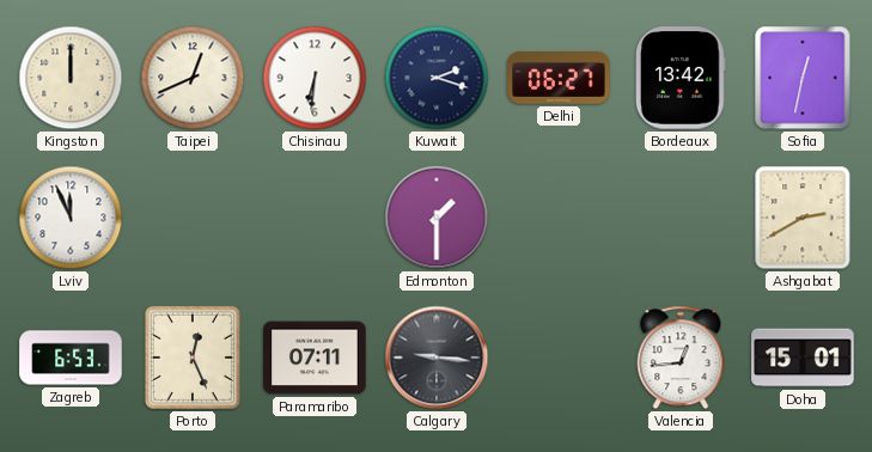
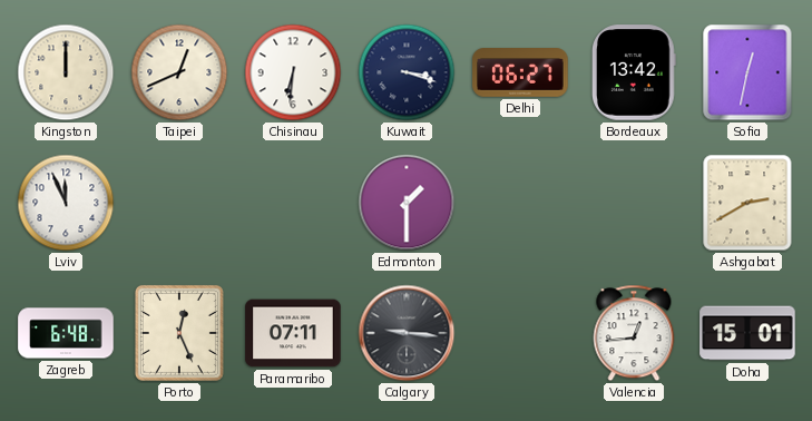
Kuwait: 2:18 -> 3:18
Zagreb: 6:53 -> 6:48
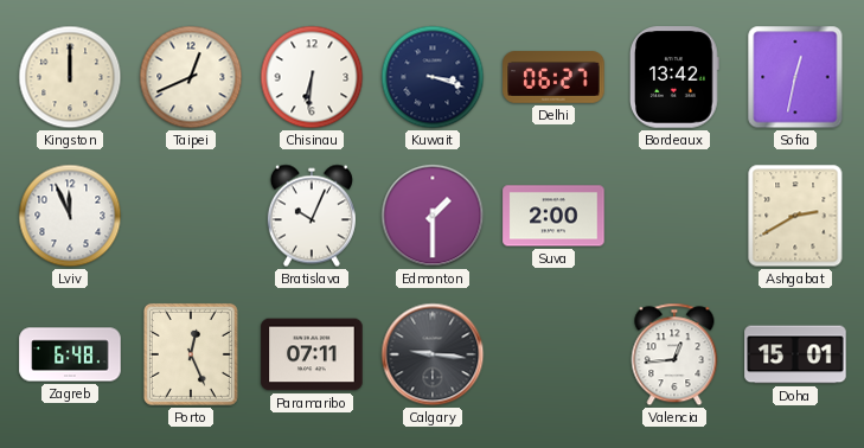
Bratislava: none -> 10:04
Suva: none -> 2:00
